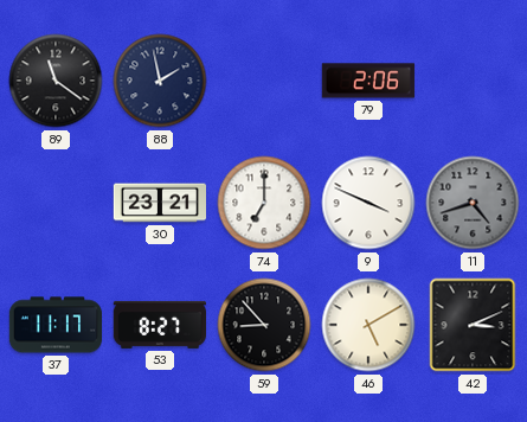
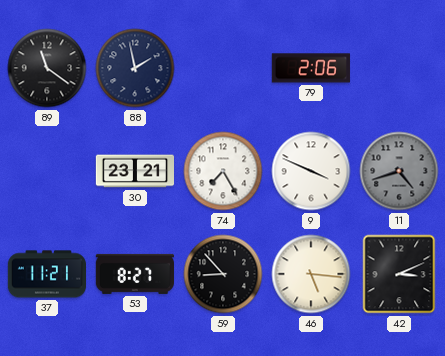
74: 7:00 -> 7:25
37: 11:17 -> 11:21
46: 5:10 -> 5:16
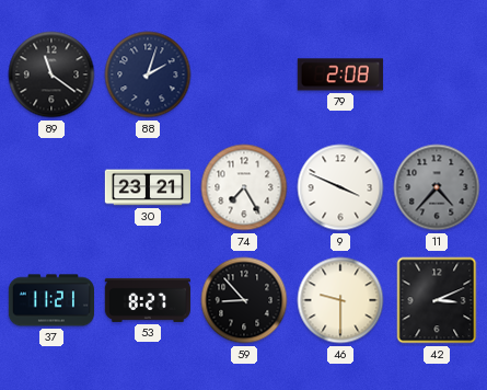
88: 1:58 -> 2:03
79: 2:06 -> 2:08
11: 4:42 -> 4:37
46: 5:16 -> 9:30
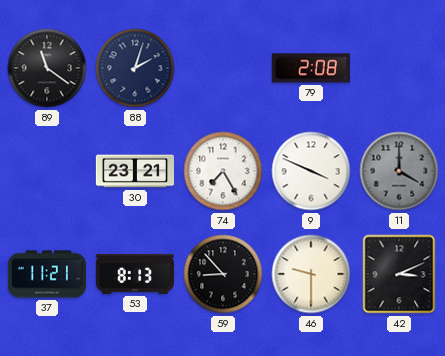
11: 4:37 -> 4:00
53: 8:27 -> 8:13
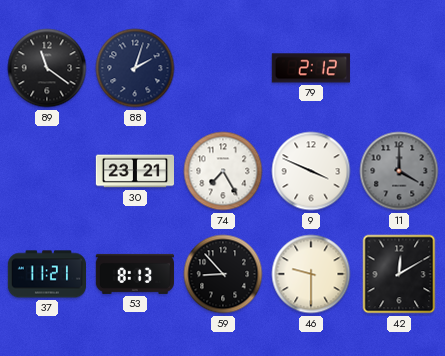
79: 2:08 -> 2:12
42: 3:11 -> 12:10
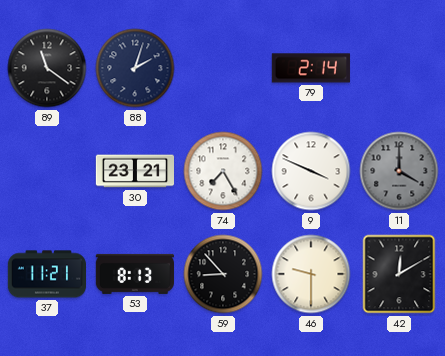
79: 2:12 -> 2:14
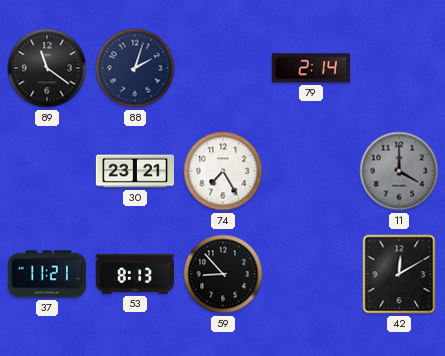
9: 3:49 -> none
46: 9:30 -> none
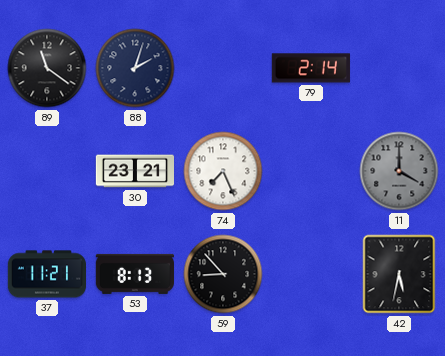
74: 7:25 -> 7:26
42: 12:10 -> 5:32
